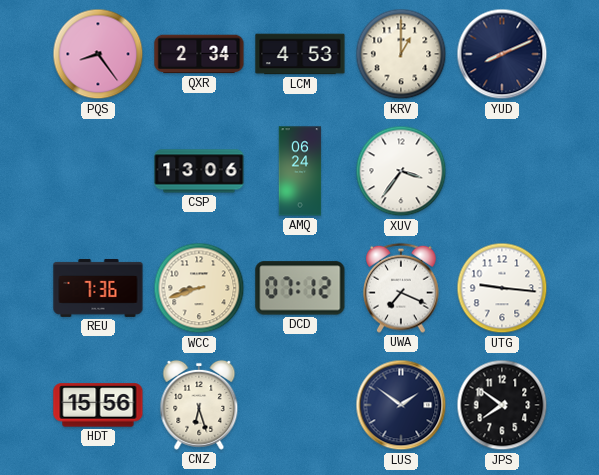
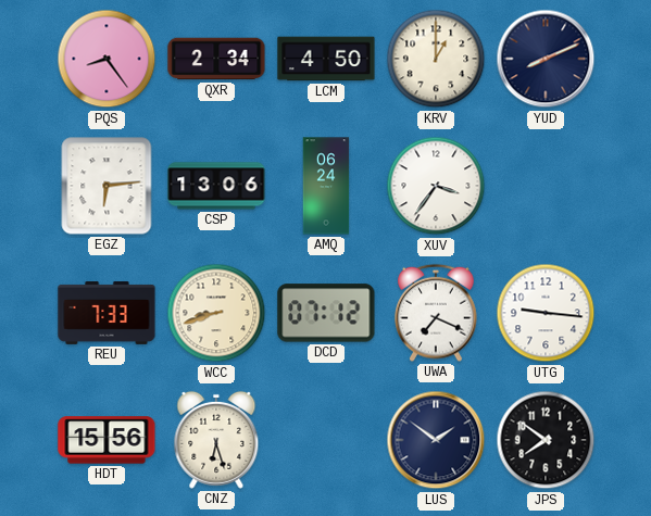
LCM: 4:53 -> 4:50
EGZ: none -> 6:14
REU: 7:36 -> 7:33
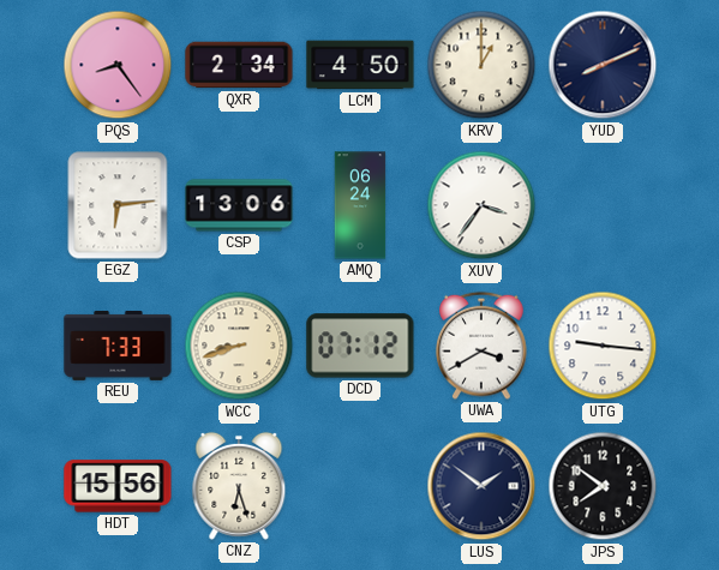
UWA: 7:19 -> 3:40
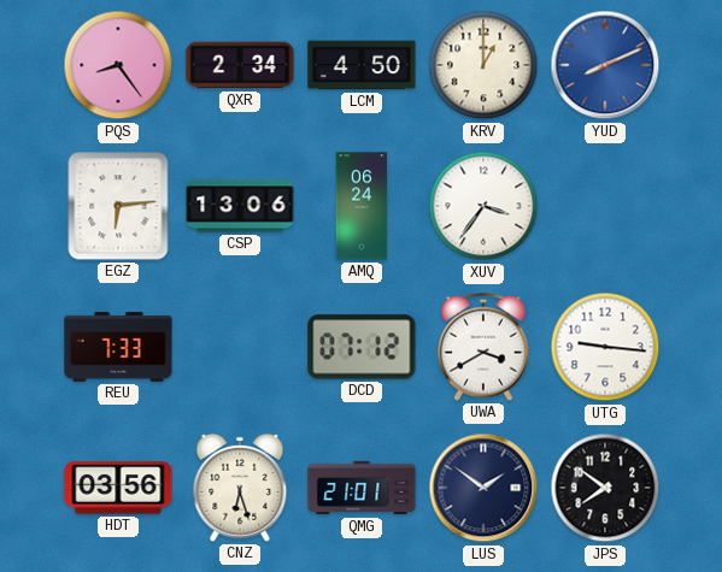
YUD dial: navy -> blue
WCC: 8:42 -> none
HDT: 15:56 -> 03:56
QMG: none -> 21:01
